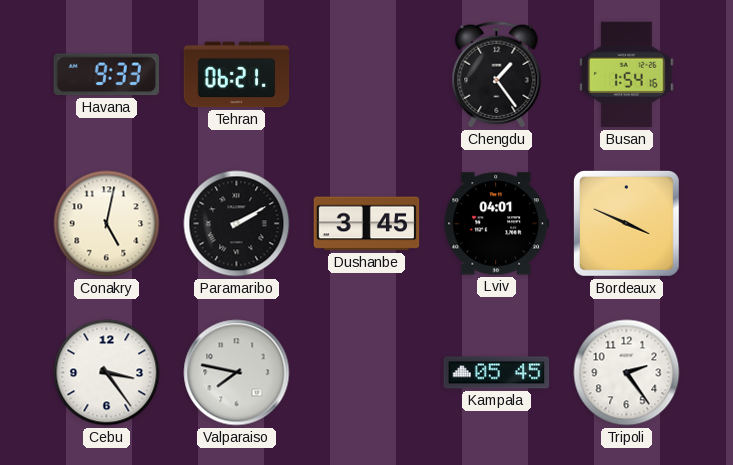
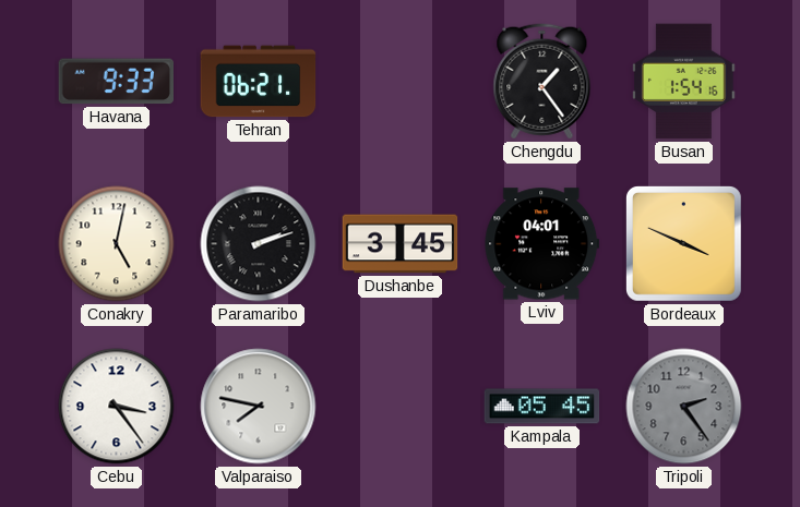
Paramaribo: 2:10 -> 2:12
Tripoli dial: white -> grey
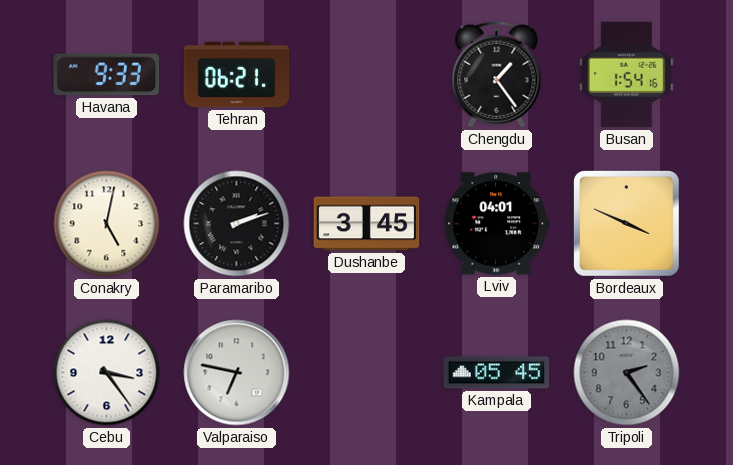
Valparaiso: 7:47 -> 6:47
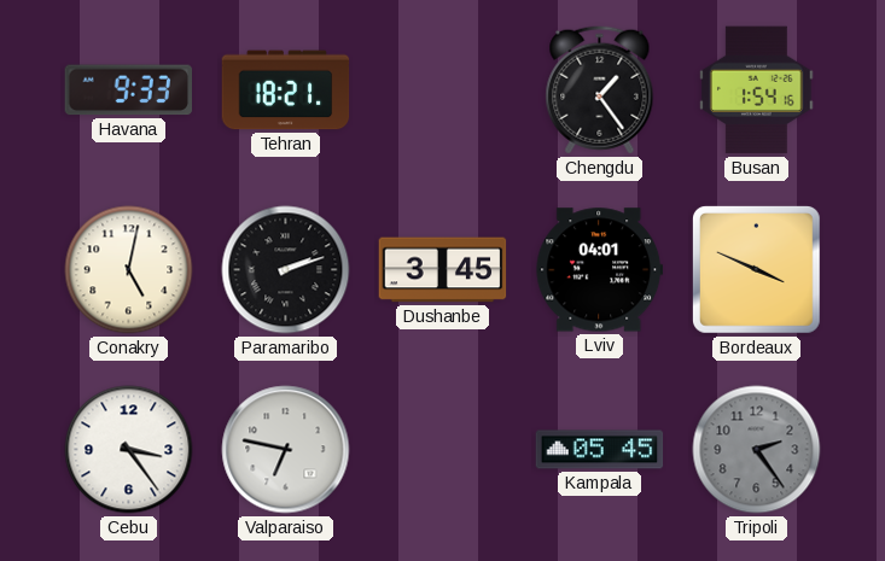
Tehran: 06:21 -> 18:21
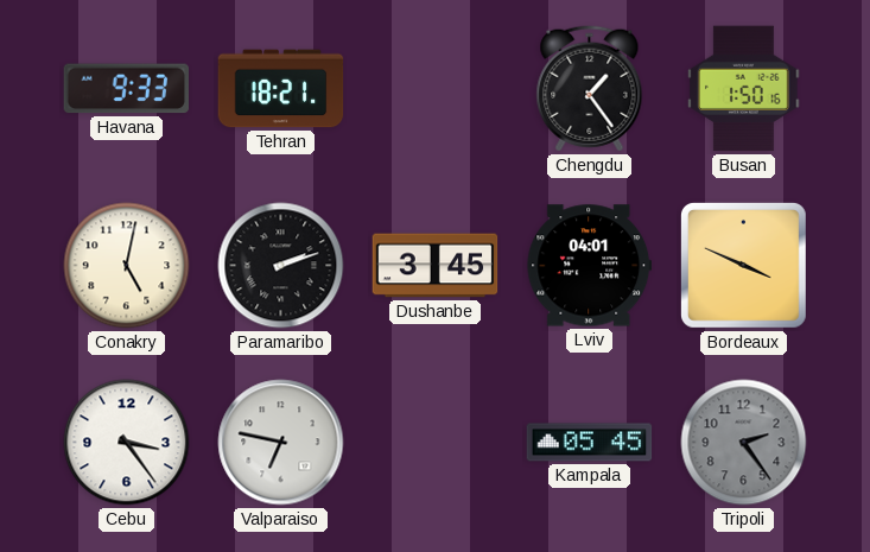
Busan: 1:54 -> 1:50
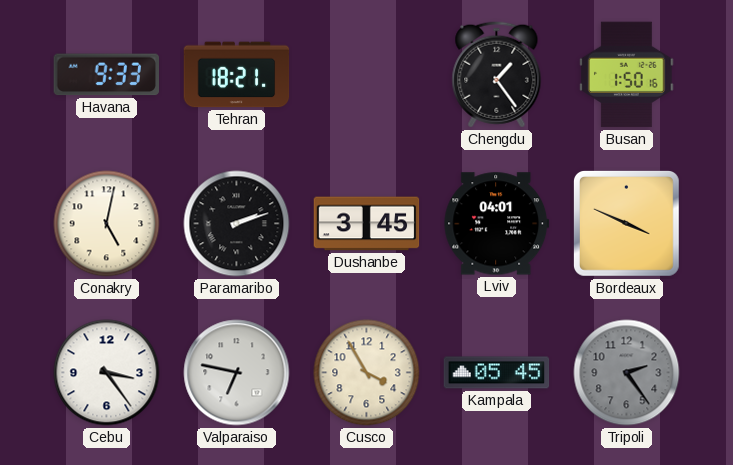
Cusco: none -> 3:55
